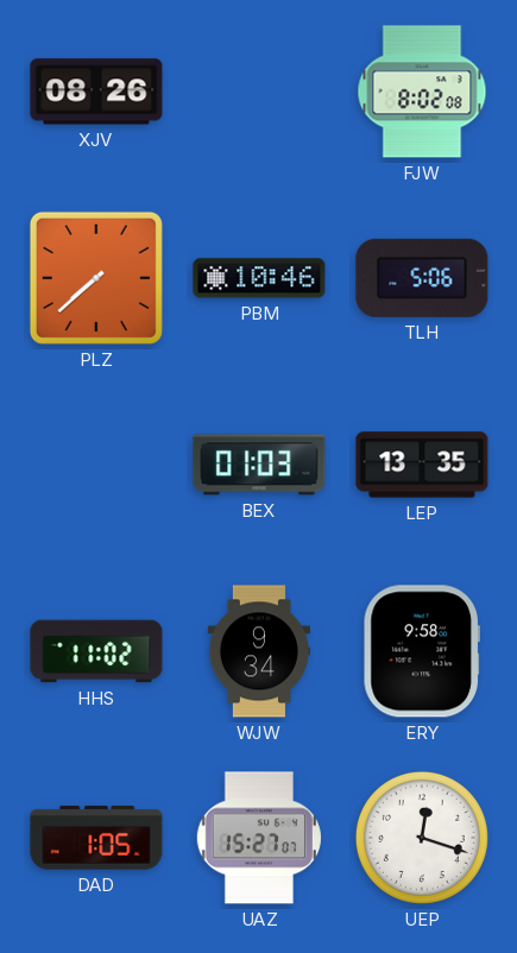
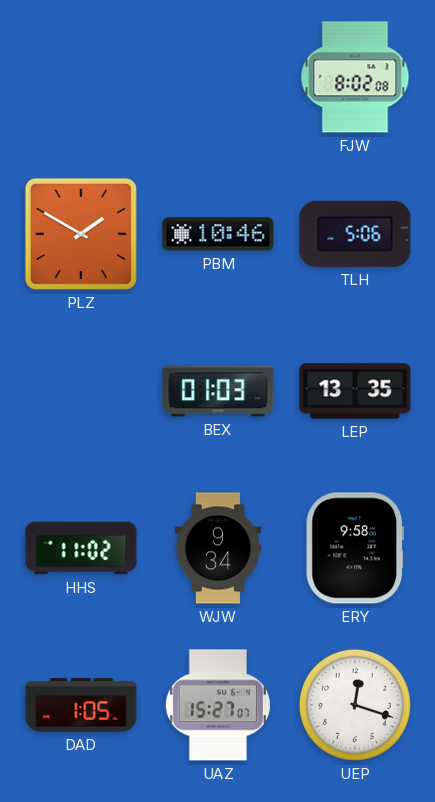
XJV: 08:26 -> none
PLZ: 7:38 -> 1:50
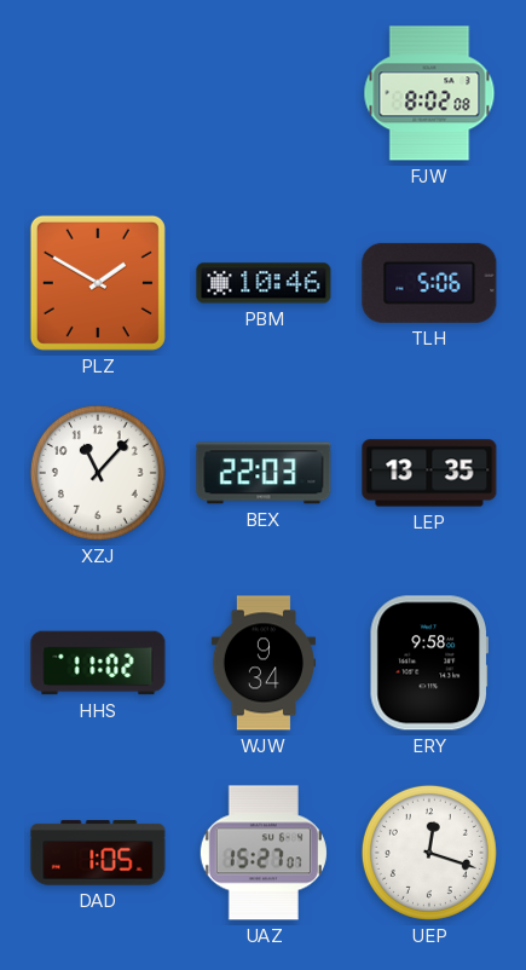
XZJ: none -> 11:07
BEX: 01:03 -> 22:03
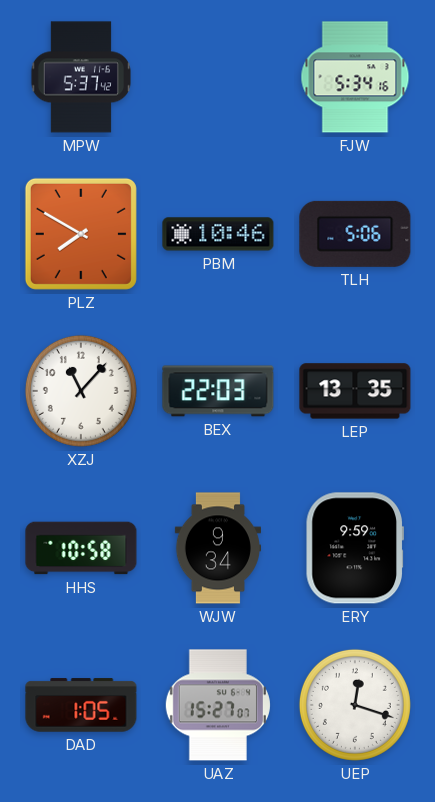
MPW: none -> 5:37
FJW: 8:02 -> 5:34
PLZ: 1:50 -> 7:50
HHS: 11:02 -> 10:58
ERY: 9:58 -> 9:59
